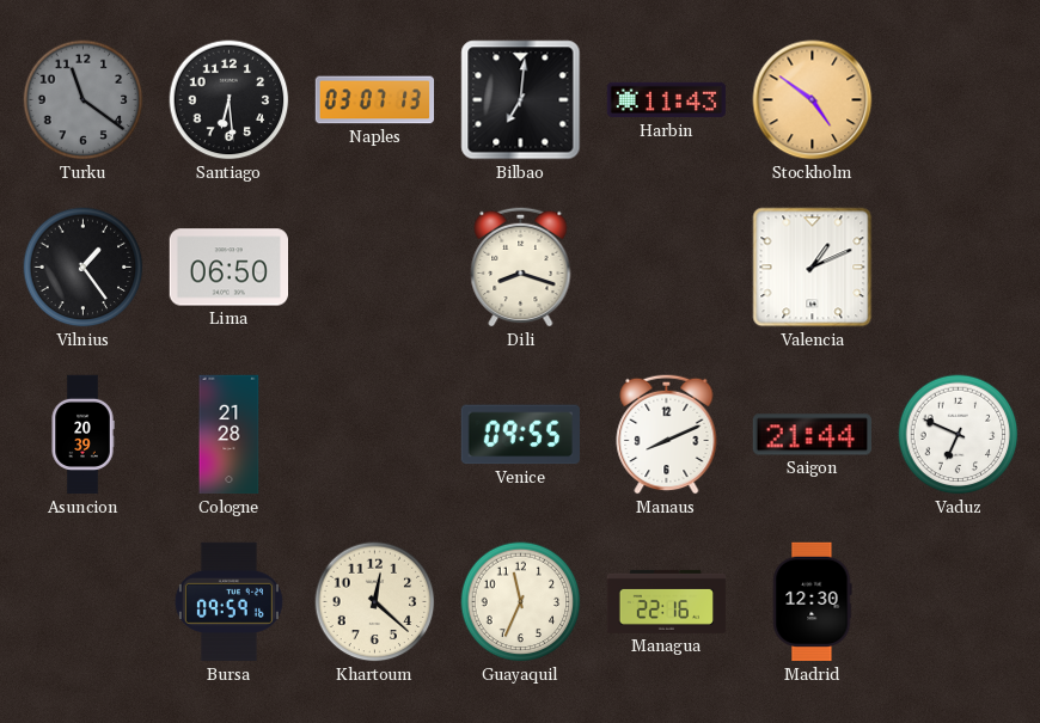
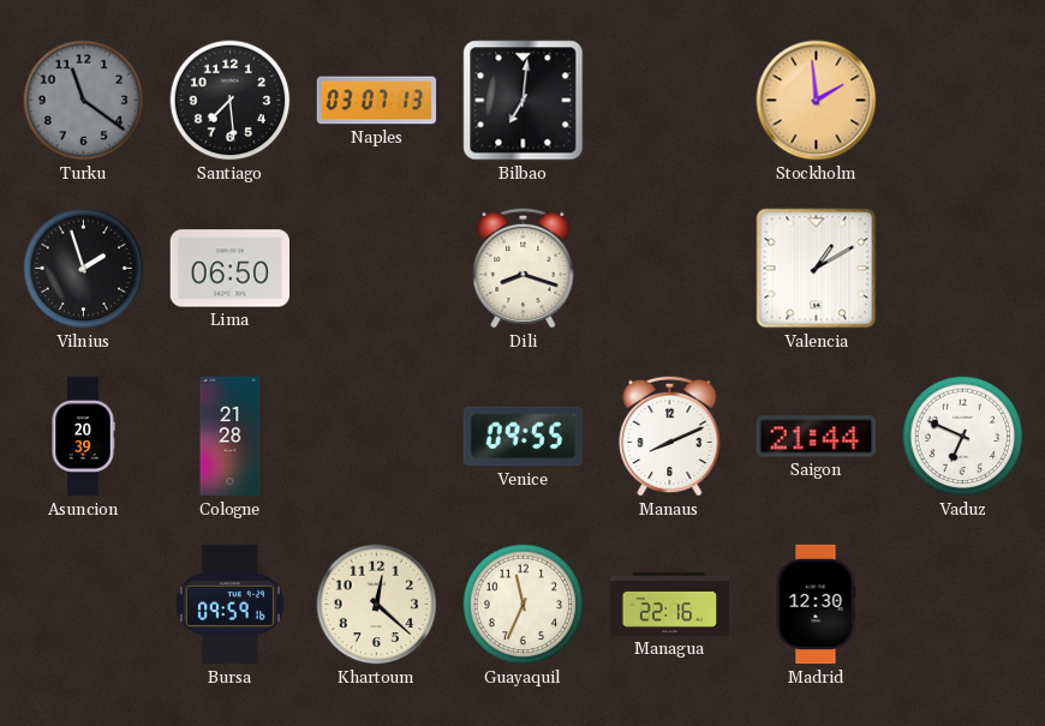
Santiago: 6:29 -> 7:29
Harbin: 11:43 -> none
Stockholm: 4:51 -> 1:59
Vilnius: 1:24 -> 1:57
Valencia: 1:11 -> 1:10
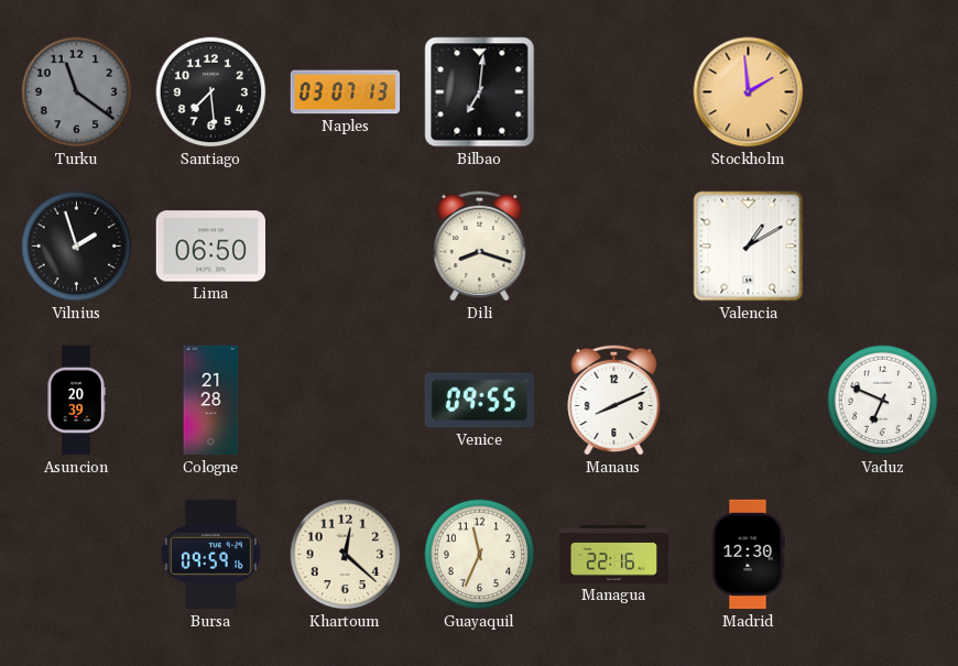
Saigon: 21:44 -> none
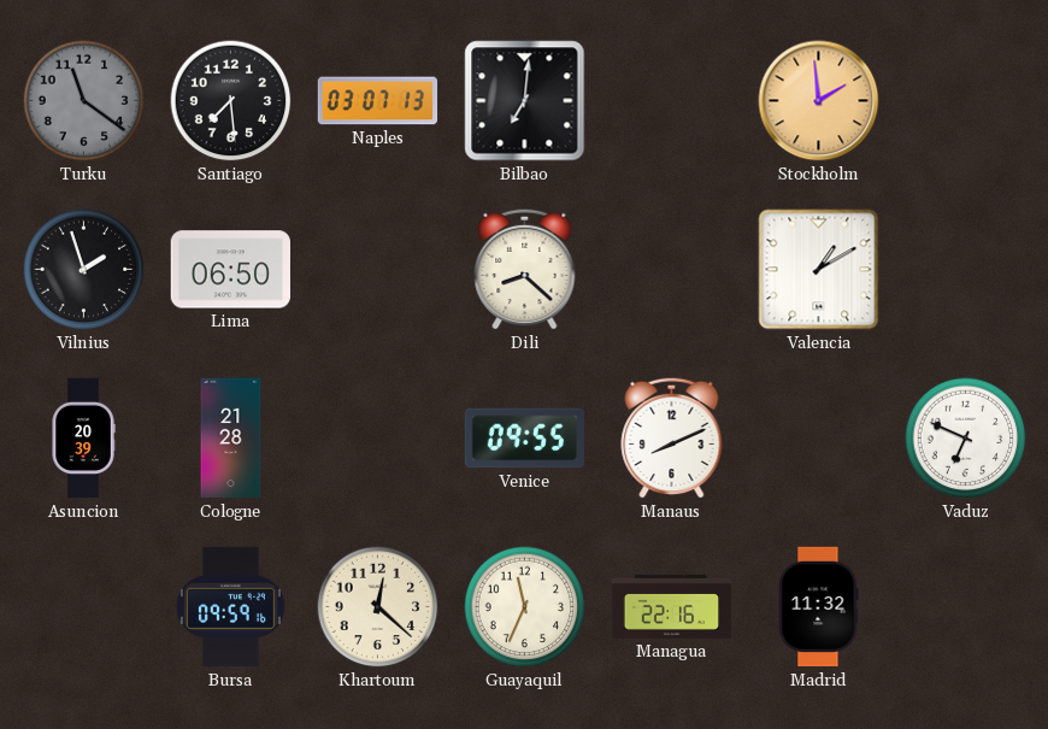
Dili: 8:18 -> 8:22
Madrid: 12:30 -> 11:32
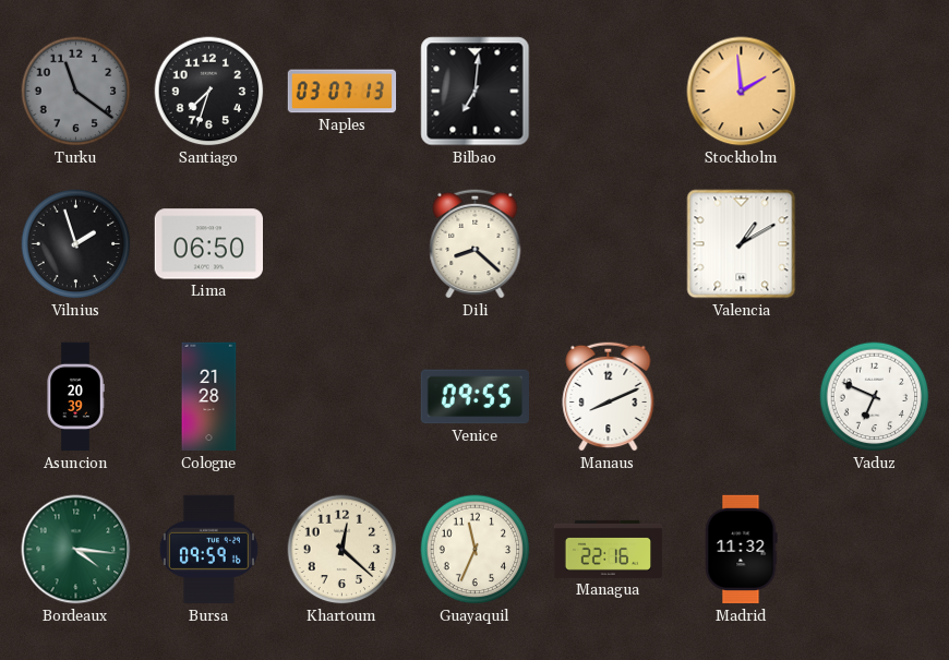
Santiago: 7:29 -> 7:33
Bordeaux: none -> 4:16
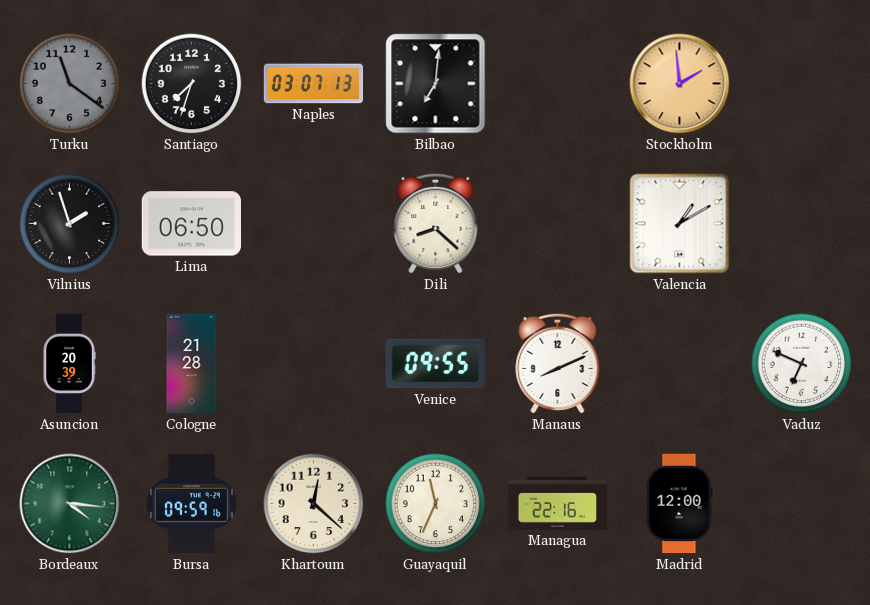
Madrid: 11:32 -> 12:00
